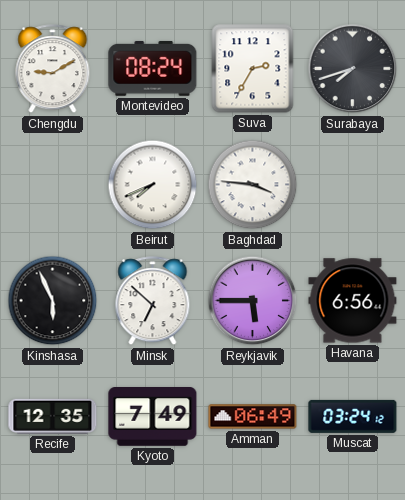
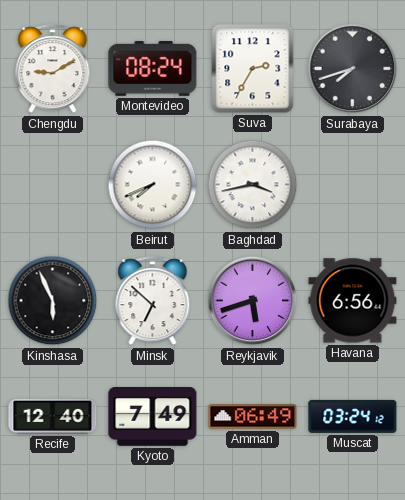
Baghdad: 3:46 -> 3:43
Reykjavik: 5:45 -> 5:42
Recife: 12:35 -> 12:40
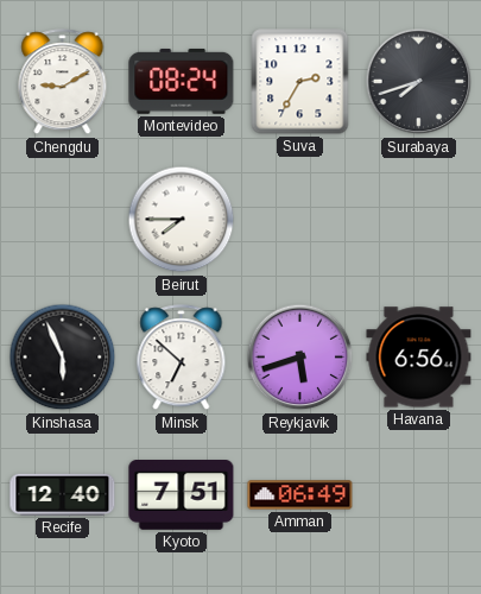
Beirut: 7:41 -> 7:45
Baghdad: 3:43 -> none
Kyoto: 7:49 -> 7:51
Muscat: 03:24 -> none
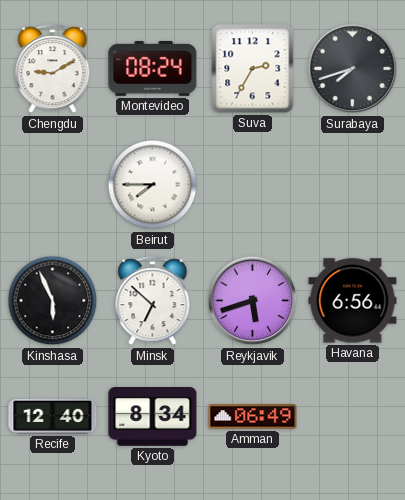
Kyoto: 7:51 -> 8:34
